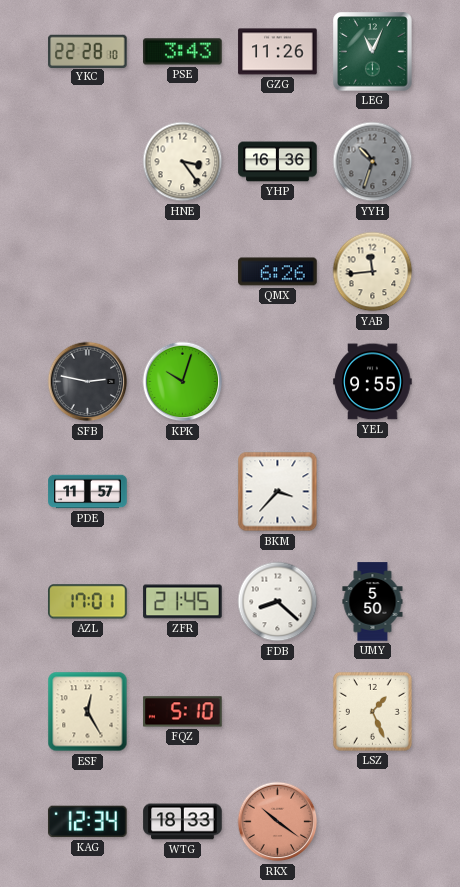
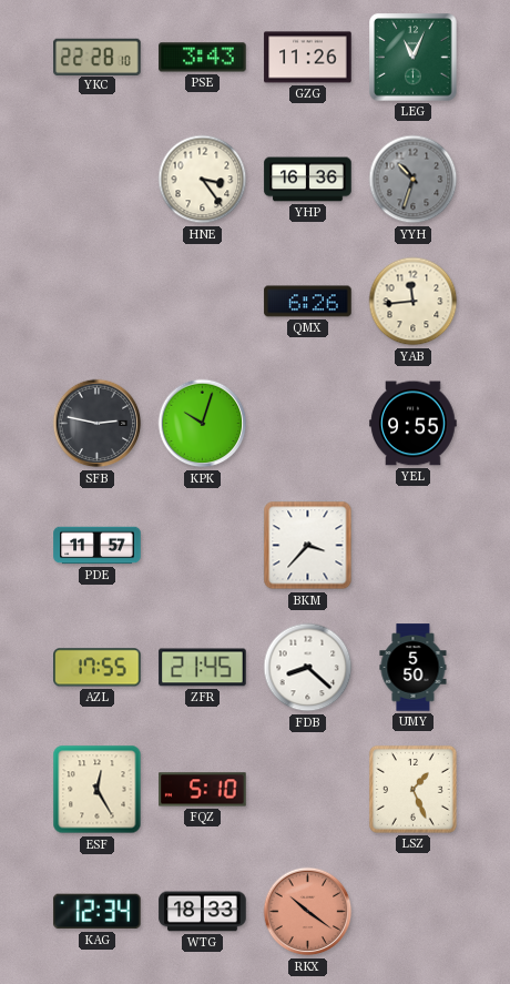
AZL: 17:01 -> 17:55
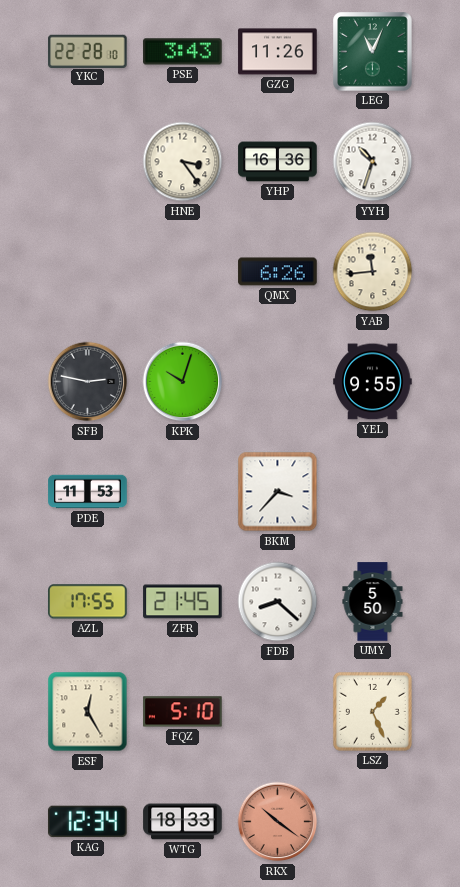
YYH dial: grey -> white
PDE: 11:57 -> 11:53
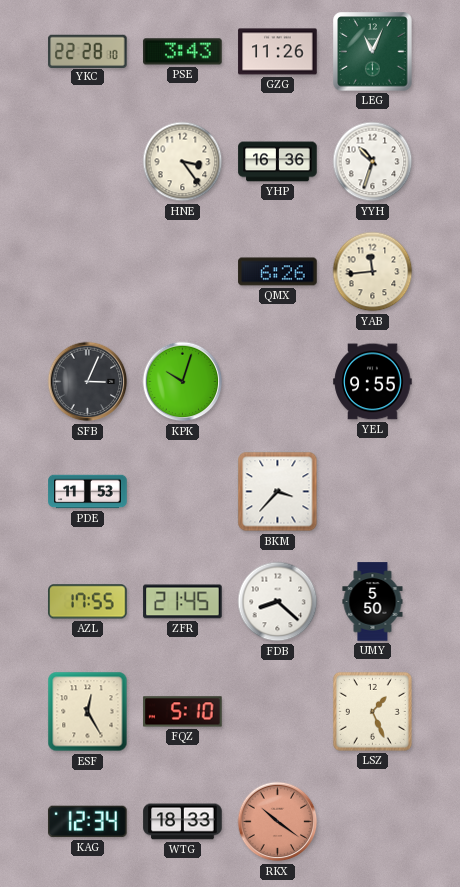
SFB: 2:47 -> 3:04
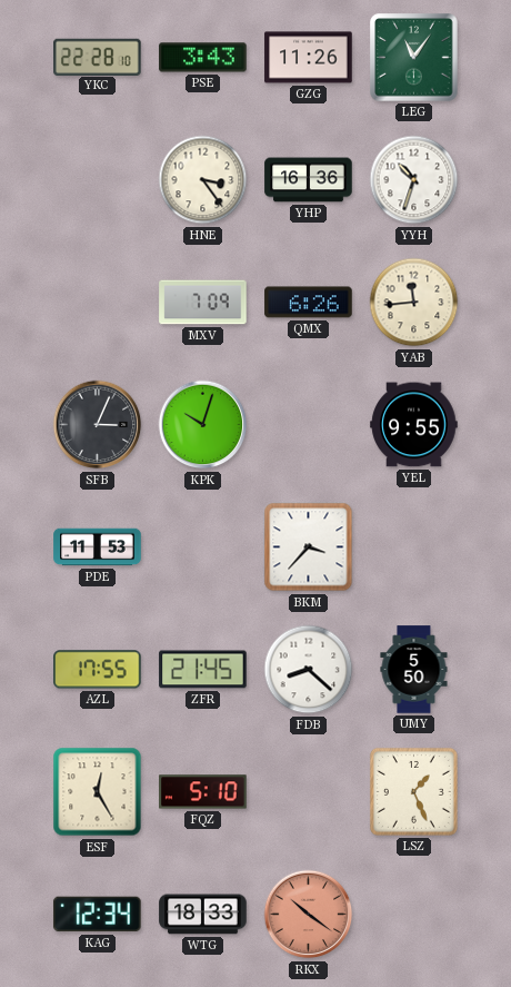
LEG: 11:04 -> 11:06
MXV: none -> 7:09
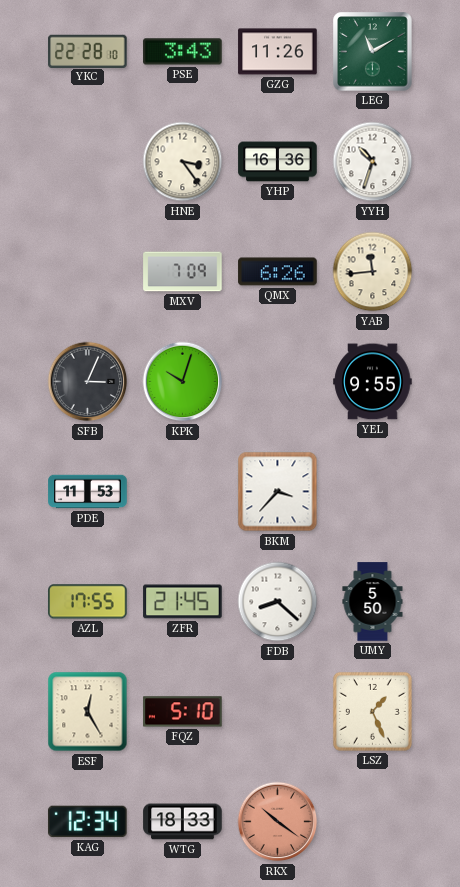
LEG: 11:06 -> 11:10
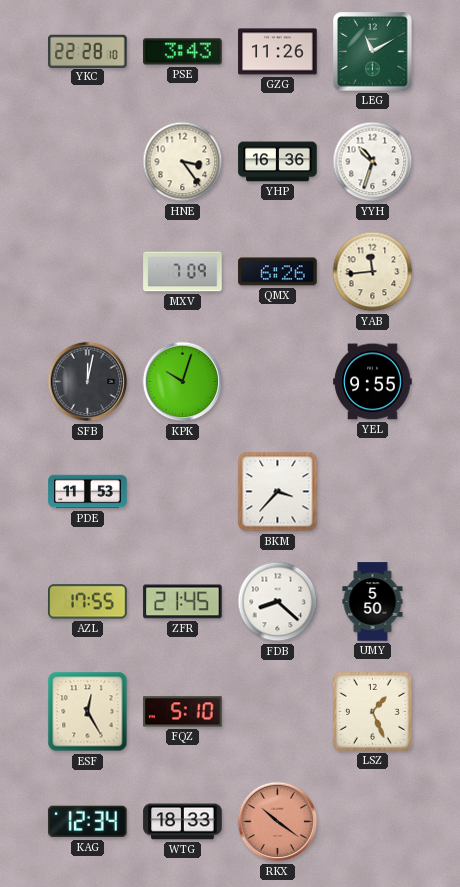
SFB: 3:04 -> 12:02
